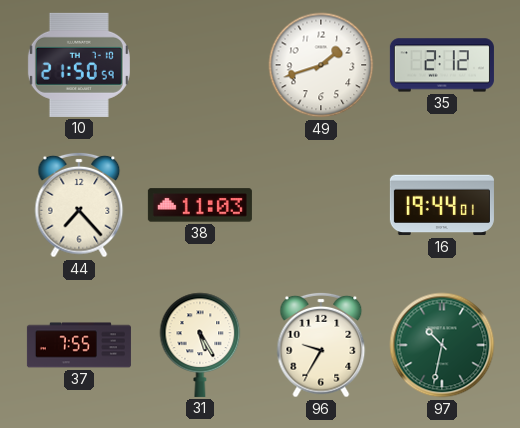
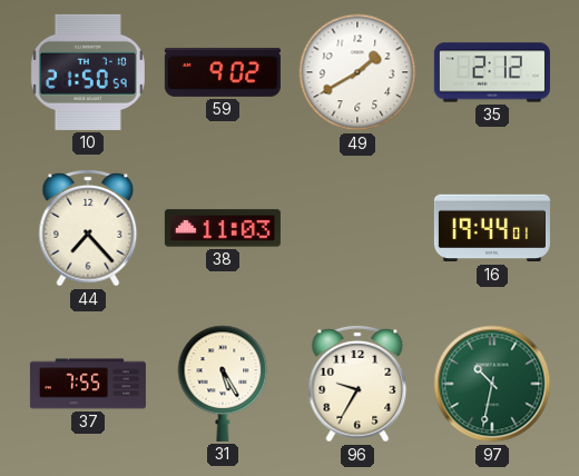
59: none -> 9:02
49: 1:42 -> 1:40
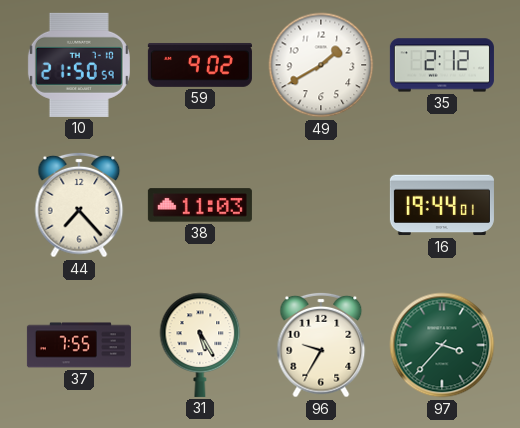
97: 10:32 -> 3:37
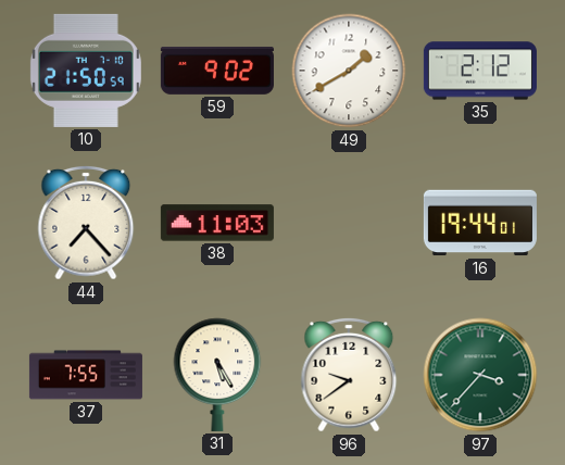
96: 9:35 -> 9:39
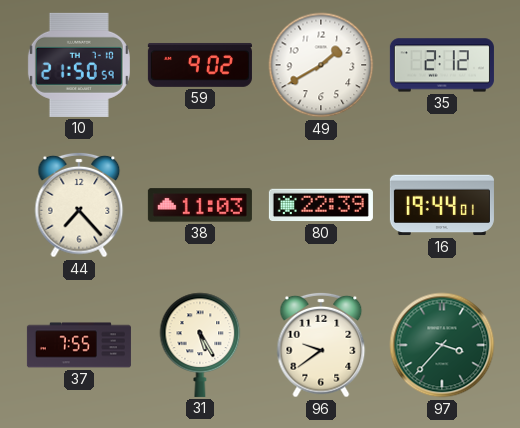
80: none -> 22:39
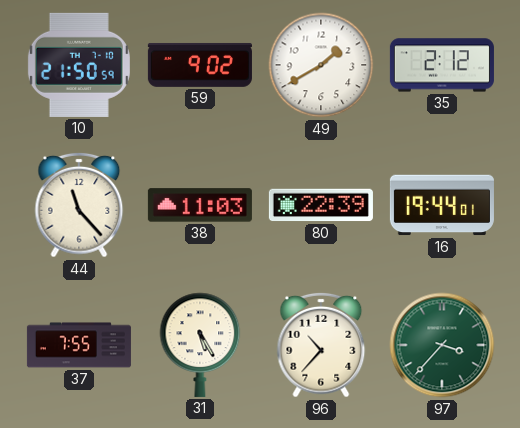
44: 7:23 -> 11:23
96: 9:39 -> 10:37
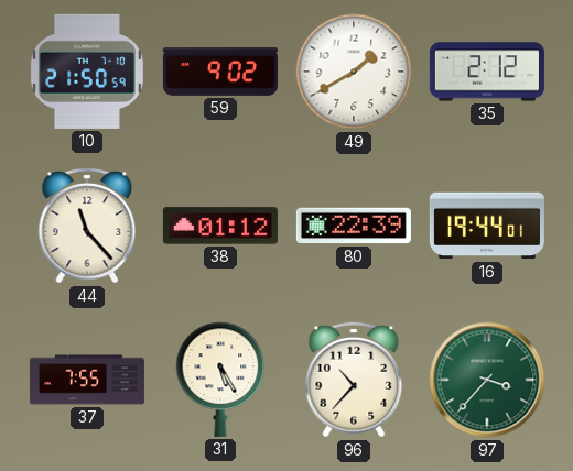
38: 11:03 -> 01:12
